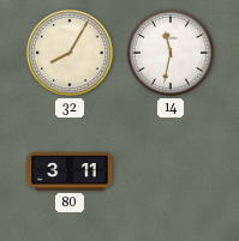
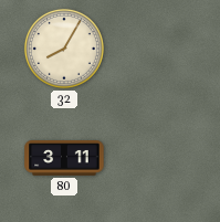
14: 11:32 -> none
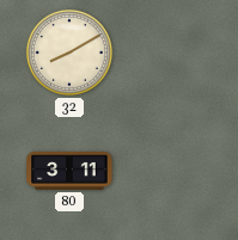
32: 8:05 -> 8:10
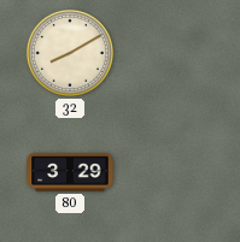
80: 3:11 -> 3:29
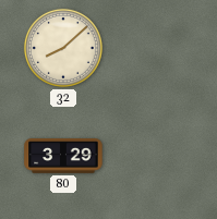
32: 8:10 -> 8:08
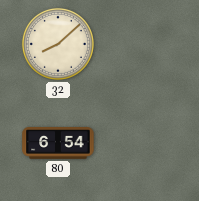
80: 3:29 -> 6:54
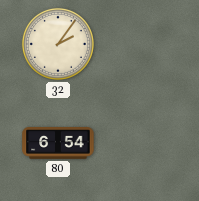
32: 8:08 -> 2:06
